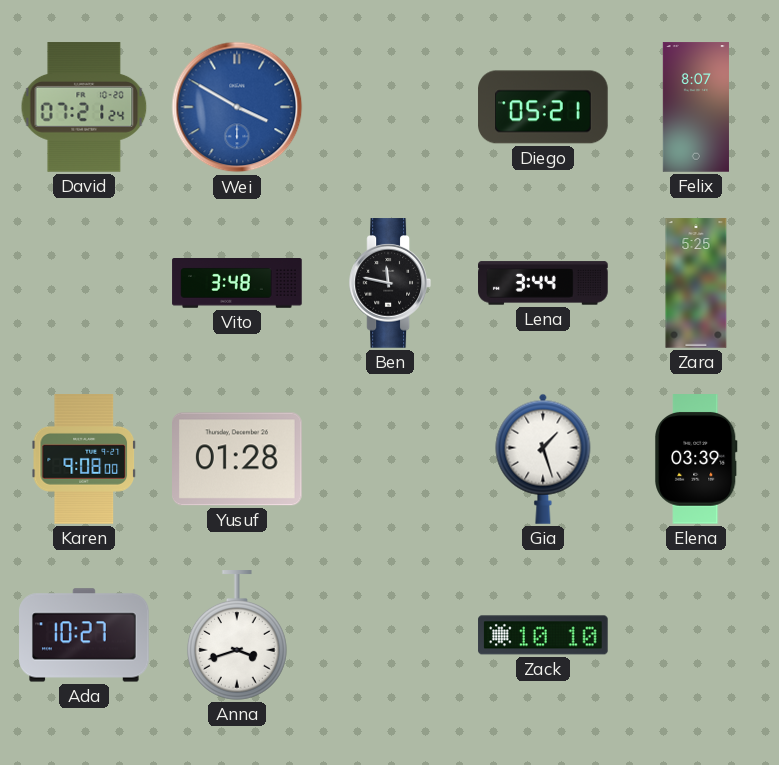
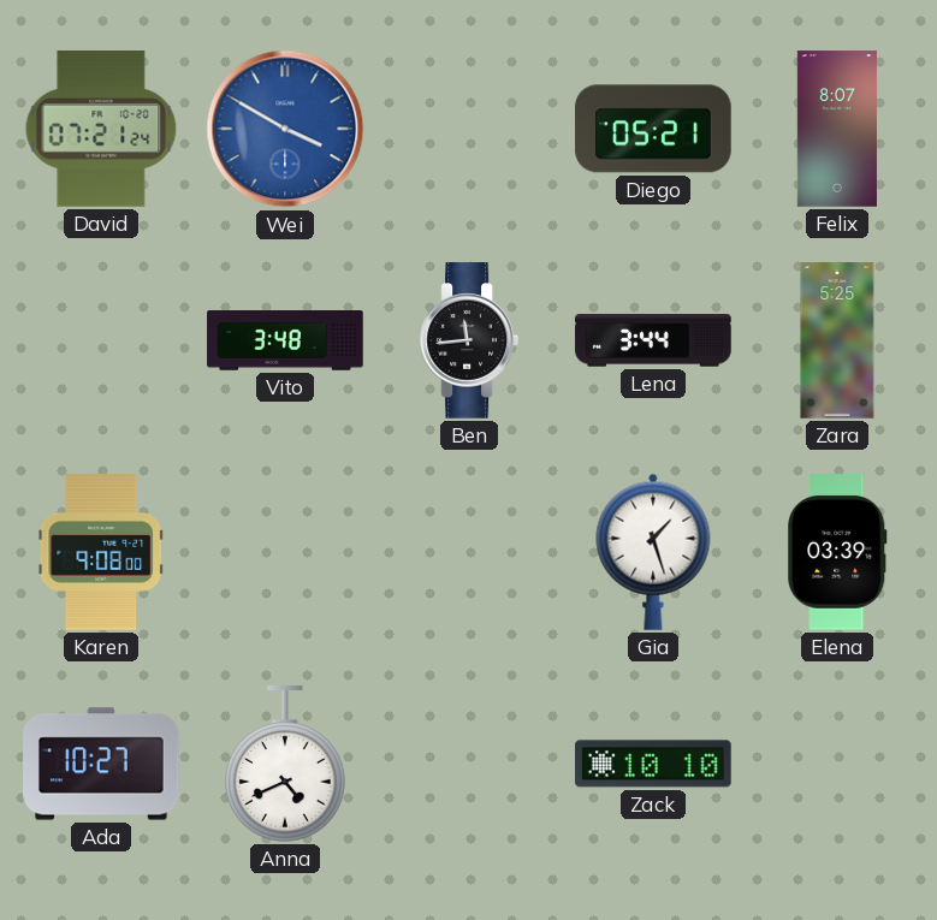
Ben: 11:47 -> 11:44
Yusuf: 01:28 -> none
Anna: 3:42 -> 4:41
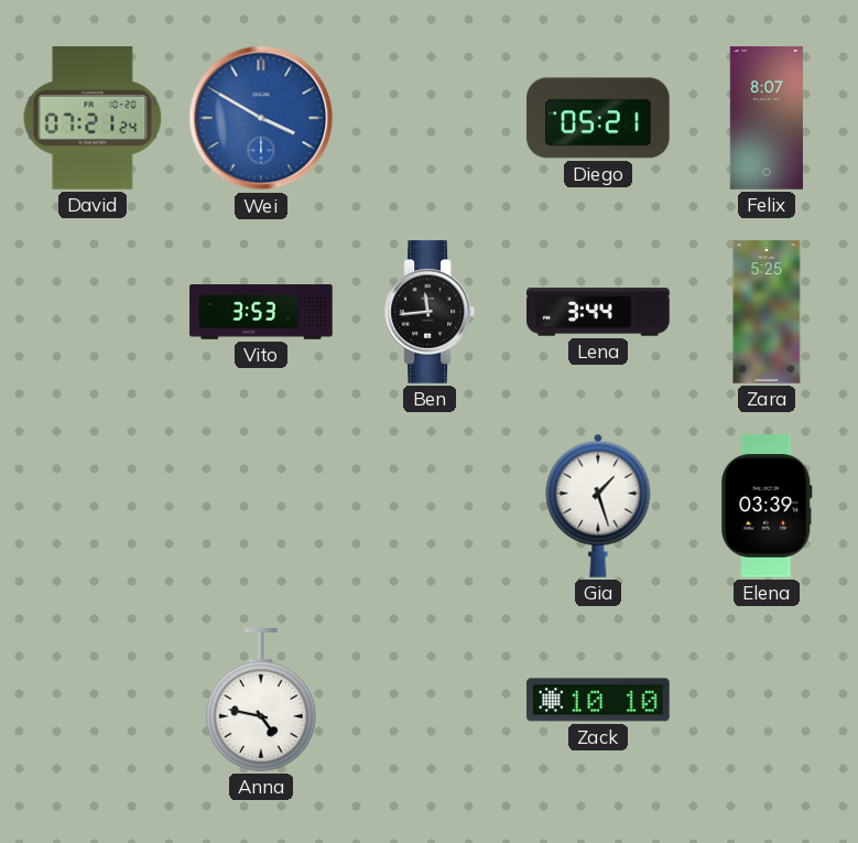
Vito: 3:48 -> 3:53
Karen: 9:08 -> none
Ada: 10:27 -> none
Anna: 4:41 -> 4:47
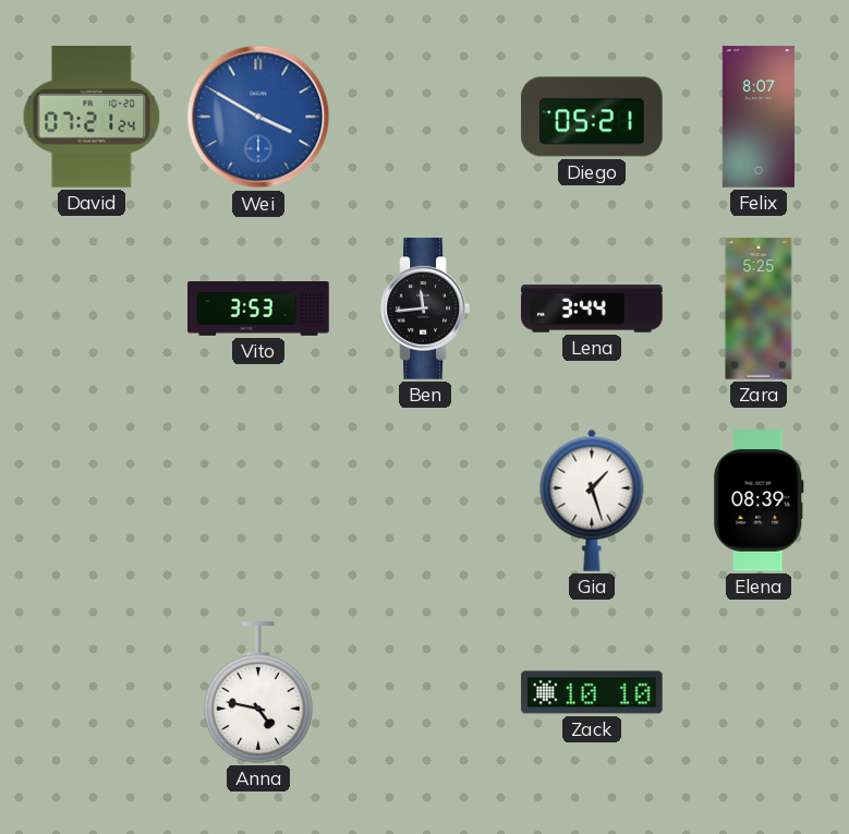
Elena: 03:39 -> 08:39
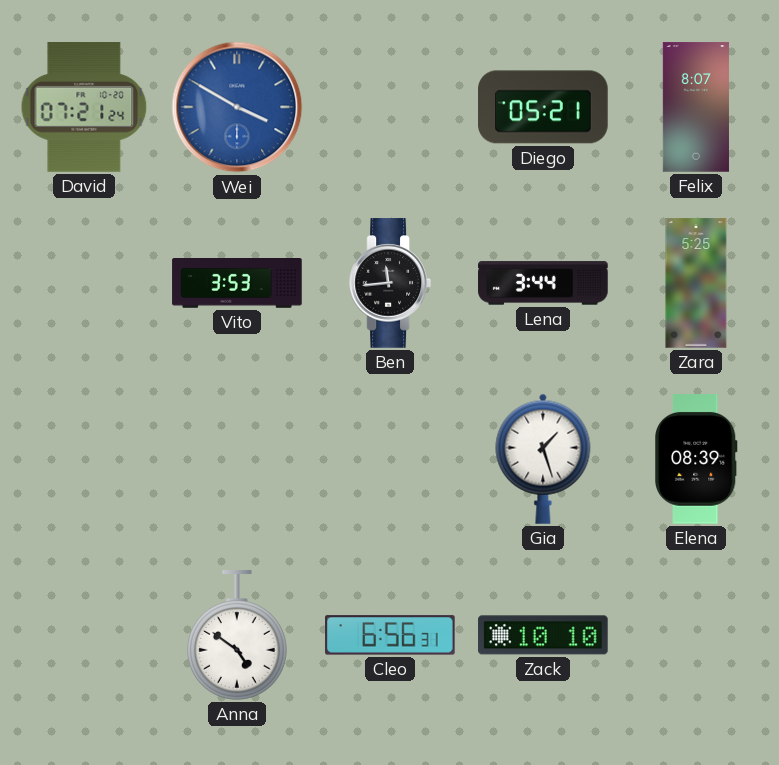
Anna: 4:47 -> 4:51
Cleo: none -> 6:56
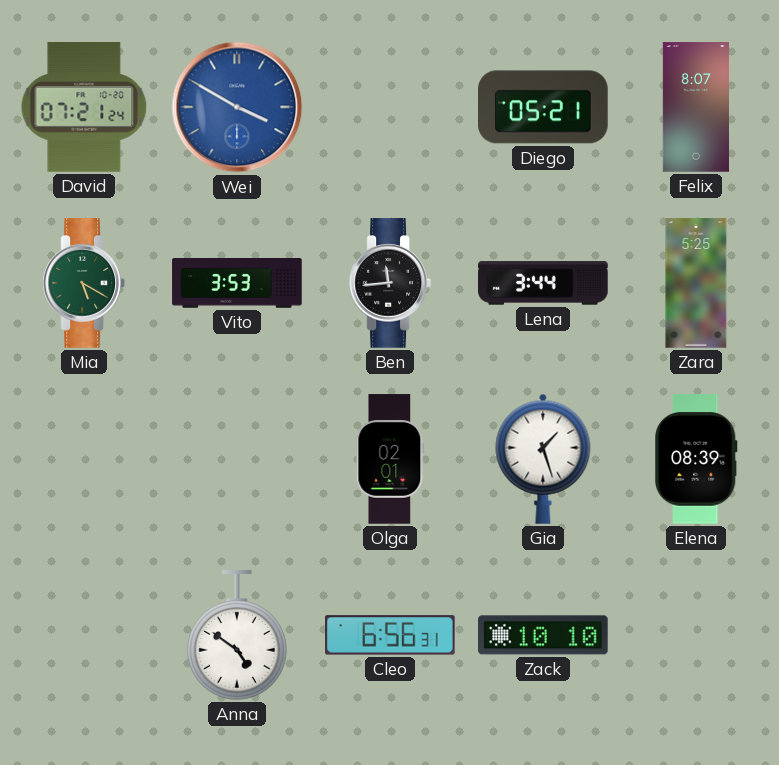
Mia: none -> 5:20
Olga: none -> 02:01
